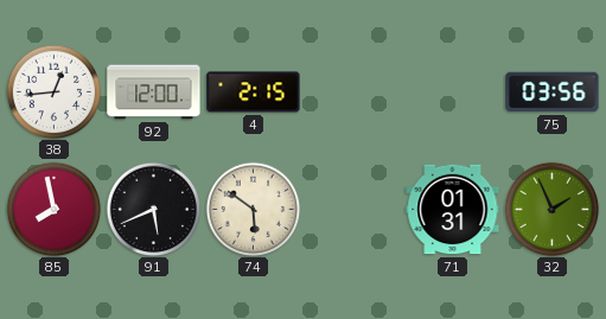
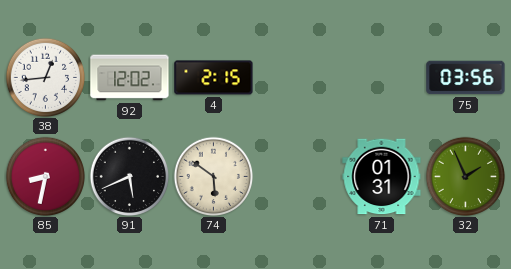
92: 12:00 -> 12:02
85: 7:58 -> 8:32
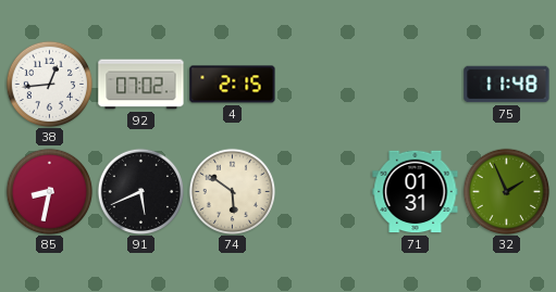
92: 12:02 -> 07:02
75: 03:56 -> 11:48
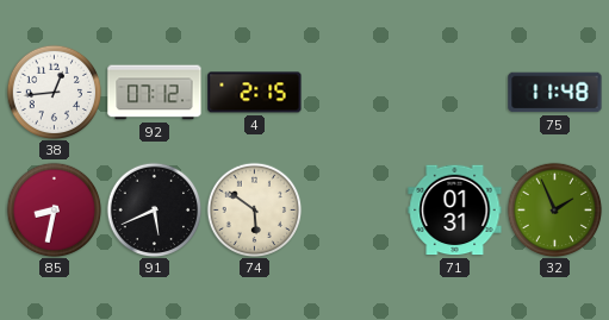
92: 07:02 -> 07:12
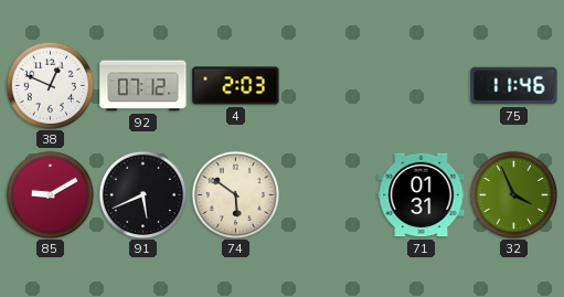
38: 12:44 -> 12:49
4: 2:15 -> 2:03
75: 11:48 -> 11:46
85: 8:32 -> 9:10
32: 1:56 -> 3:56
